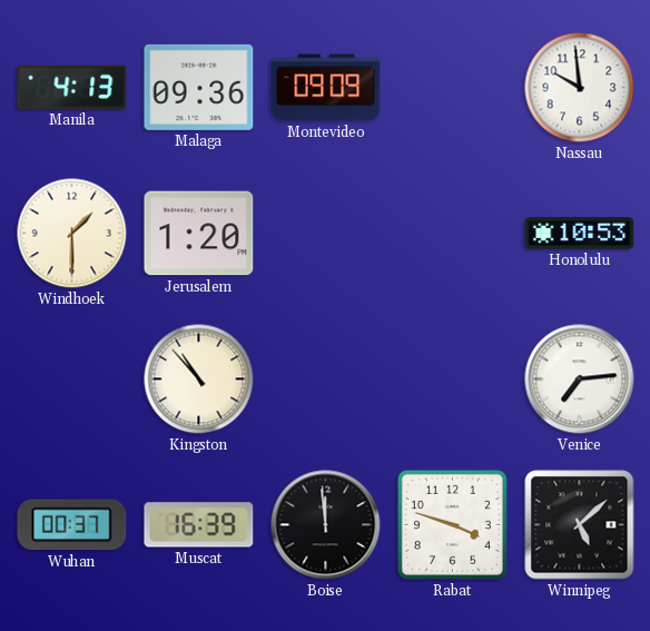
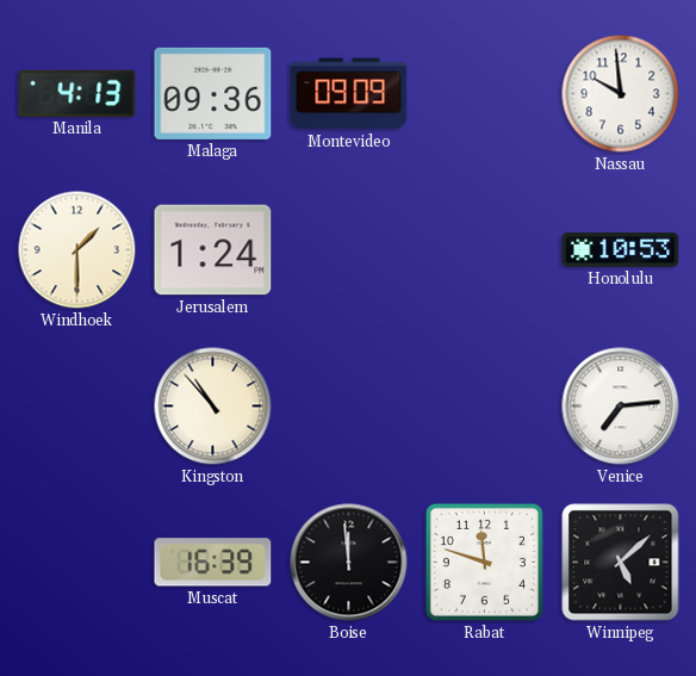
Jerusalem: 1:20 -> 1:24
Wuhan: 00:37 -> none
Rabat: 3:48 -> 11:48
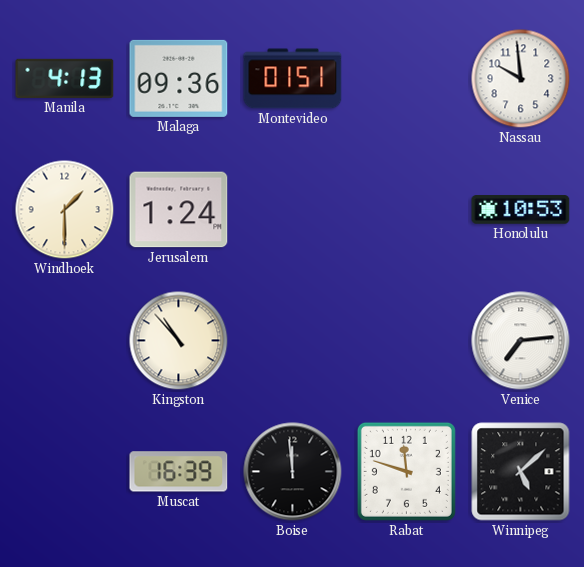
Montevideo: 09:09 -> 01:51
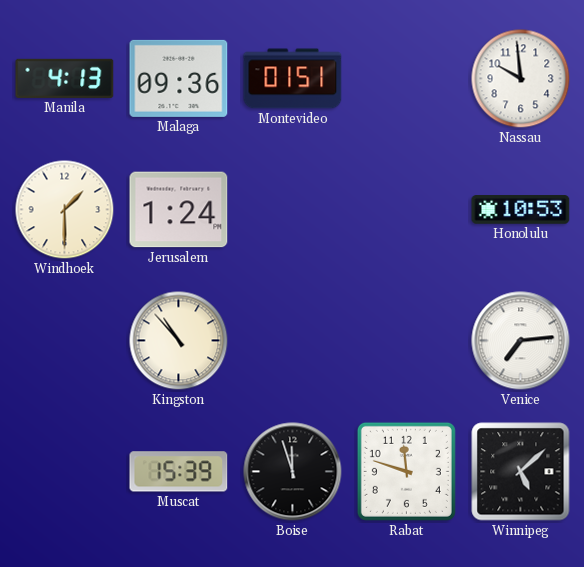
Muscat: 16:39 -> 15:39
Boise: 11:59 -> 11:57
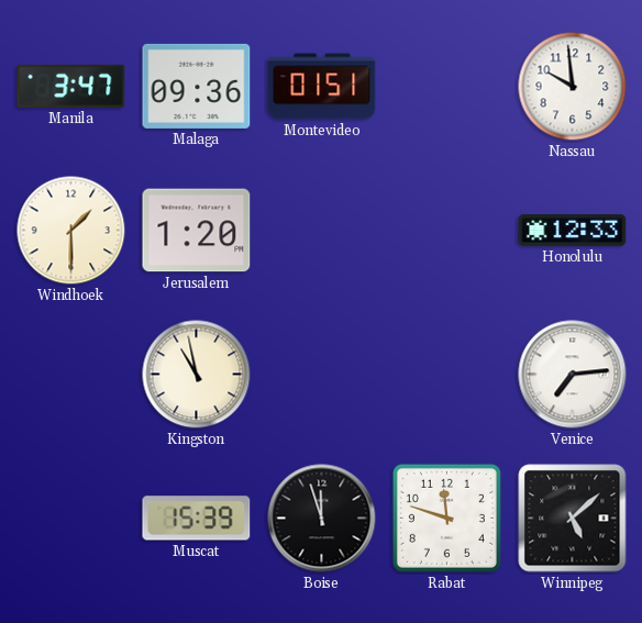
Manila: 4:13 -> 3:47
Jerusalem: 1:24 -> 1:20
Honolulu: 10:53 -> 12:33
Kingston: 10:53 -> 10:58
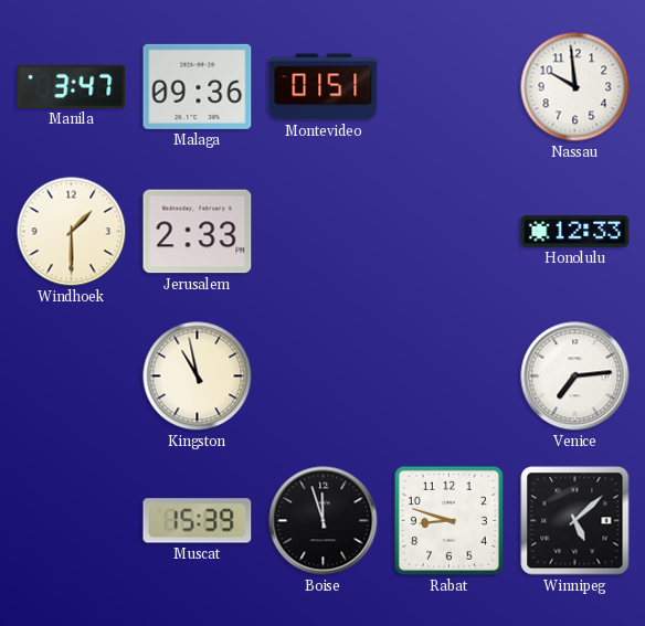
Jerusalem: 1:20 -> 2:33
Rabat: 11:48 -> 8:48
